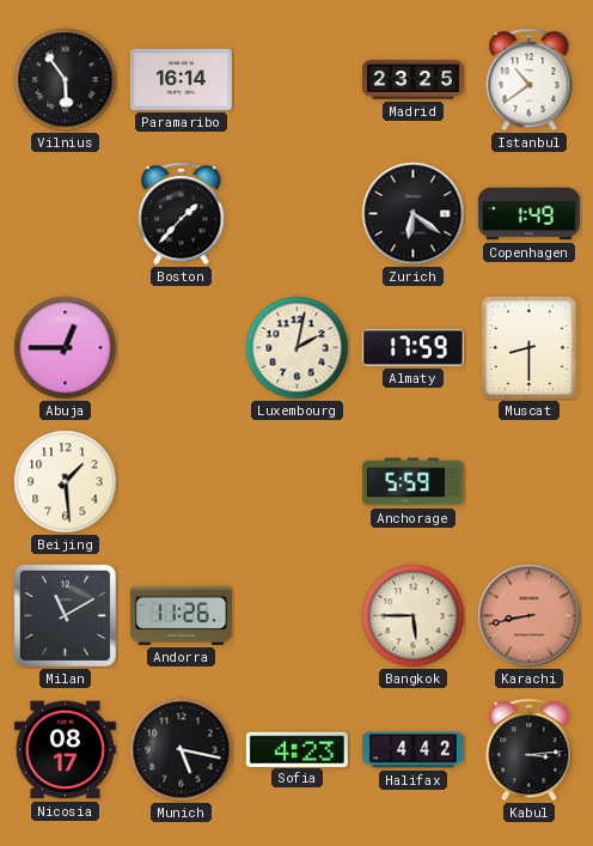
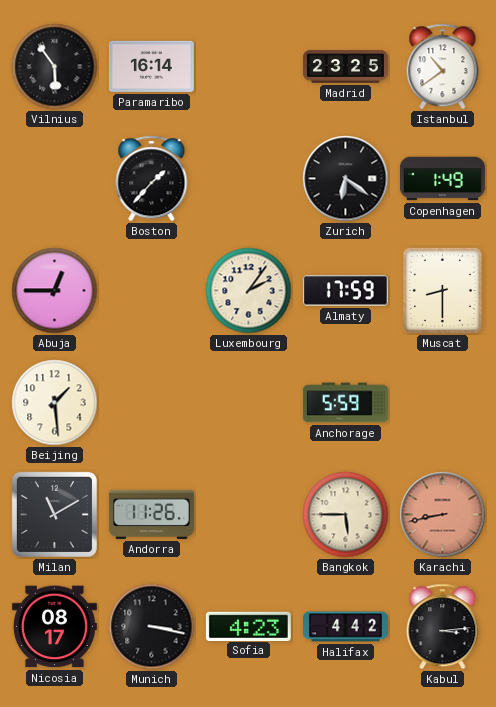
Luxembourg: 2:02 -> 2:06
Munich: 5:17 -> 3:17
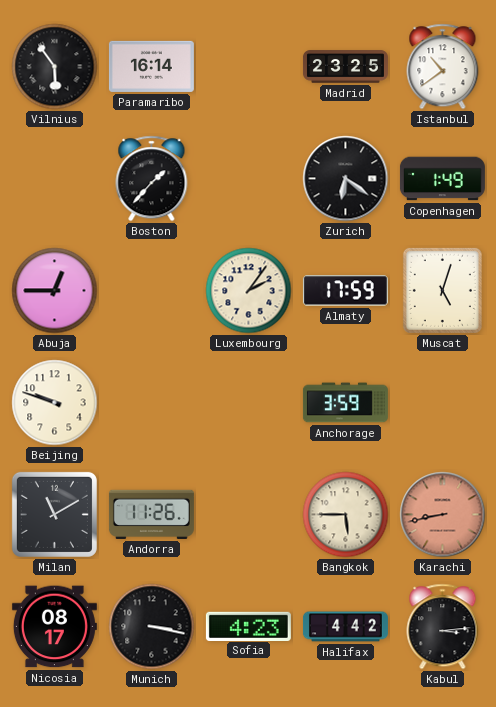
Muscat: 8:30 -> 5:03
Beijing: 1:29 -> 9:48
Anchorage: 5:59 -> 3:59
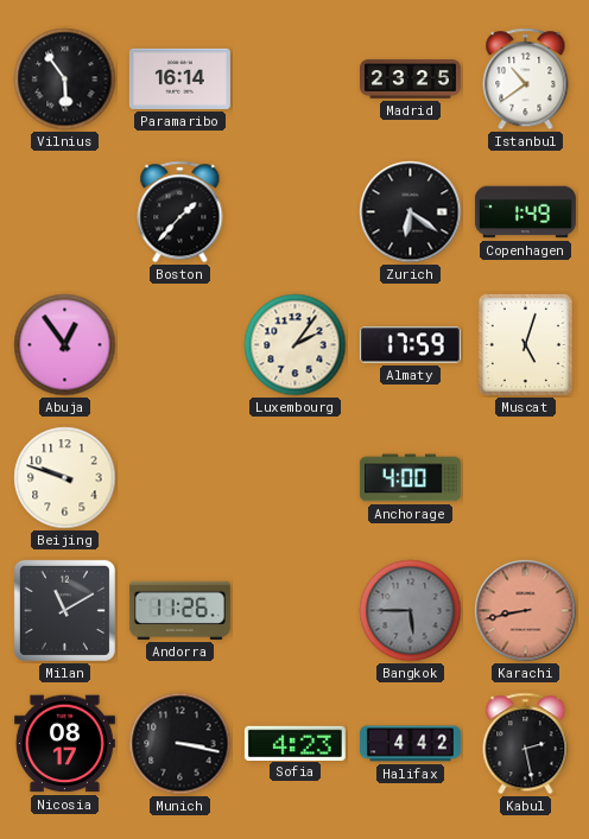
Abuja: 12:45 -> 12:54
Anchorage: 3:59 -> 4:00
Bangkok dial: cream -> grey
Kabul: 3:14 -> 2:28
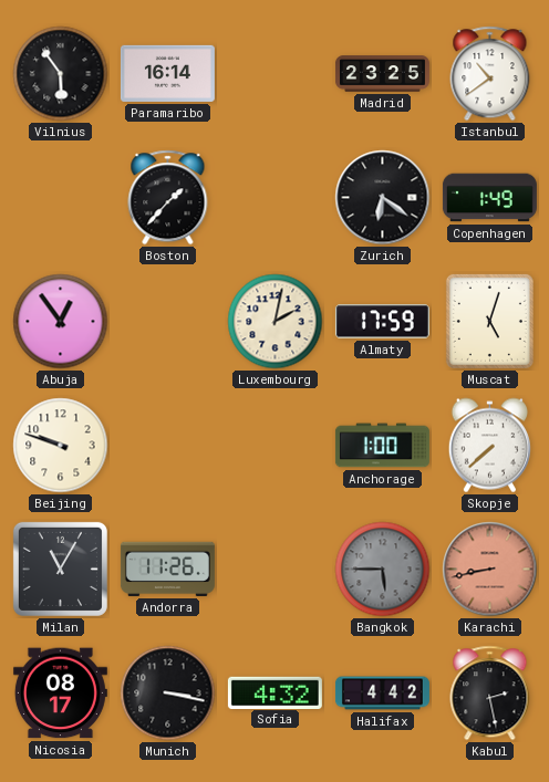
Luxembourg: 2:06 -> 2:02
Anchorage: 4:00 -> 1:00
Skopje: none -> 7:38
Milan: 11:10 -> 11:05
Sofia: 4:23 -> 4:32
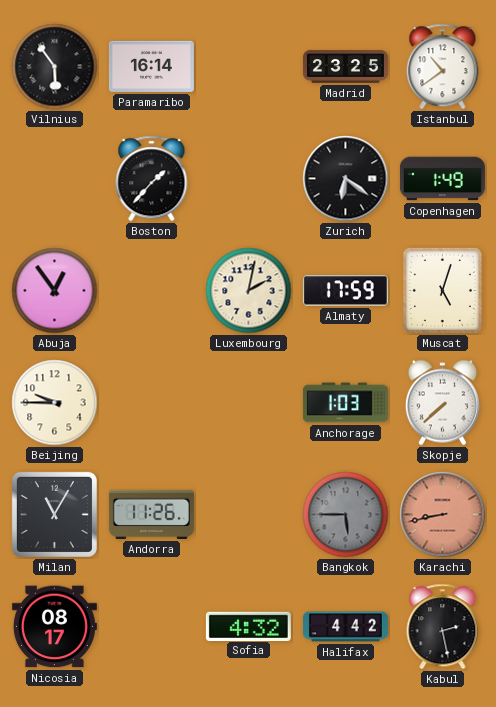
Beijing: 9:48 -> 9:45
Anchorage: 1:00 -> 1:03
Munich: 3:17 -> none
